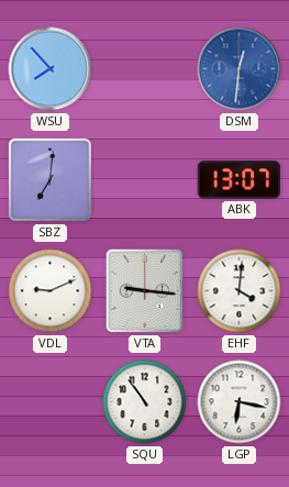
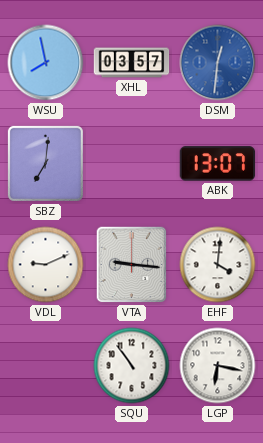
WSU: 7:53 -> 7:58
XHL: none -> 03:57
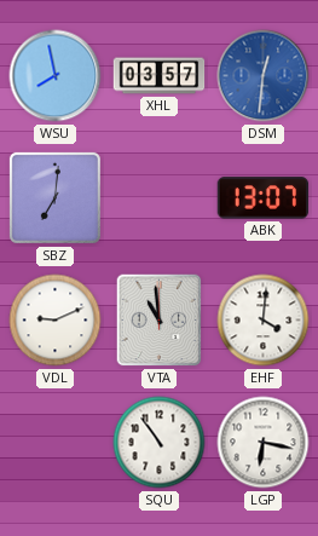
VTA: 9:16 -> 10:59
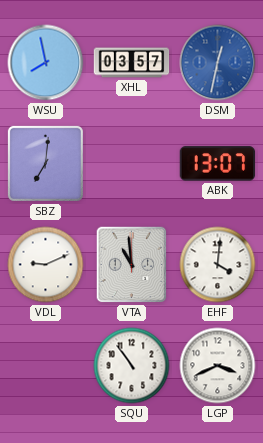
DSM: 12:31 -> 12:32
LGP: 6:17 -> 3:41
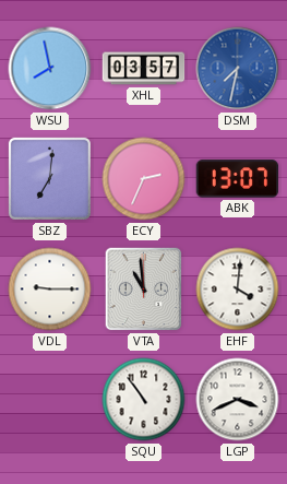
DSM: 12:32 -> 7:32
ECY: none -> 2:34
VDL: 9:11 -> 9:15
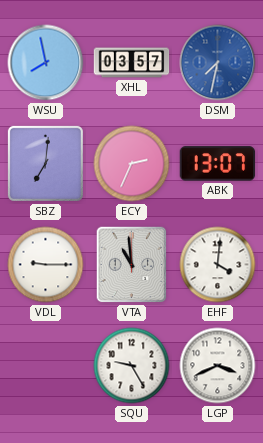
SQU: 10:54 -> 9:25
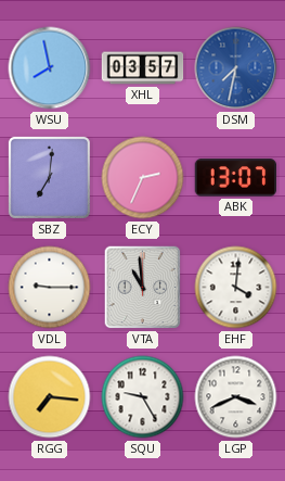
RGG: none -> 7:16
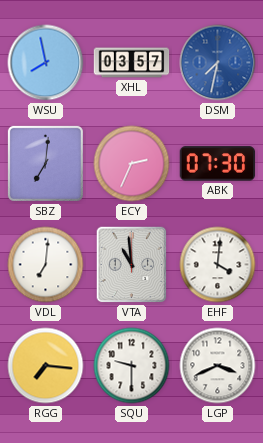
ABK: 13:07 -> 07:30
VDL: 9:15 -> 7:01
SQU: 9:25 -> 9:30
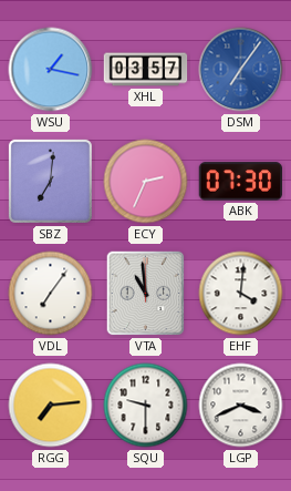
WSU: 7:58 -> 1:17
DSM: 7:32 -> 7:06
VDL: 7:01 -> 7:06
RGG: 7:16 -> 7:14
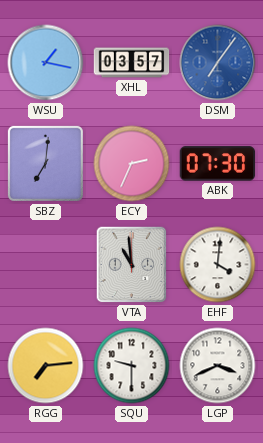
VDL: 7:06 -> none
